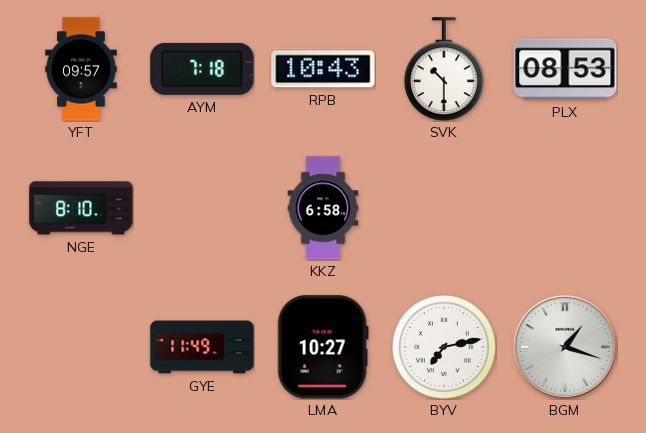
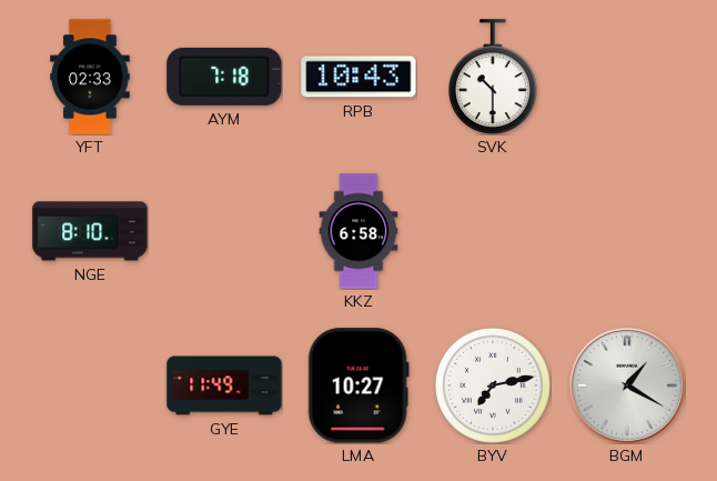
YFT: 09:57 -> 02:33
PLX: 08:53 -> none
BGM: 1:18 -> 1:20
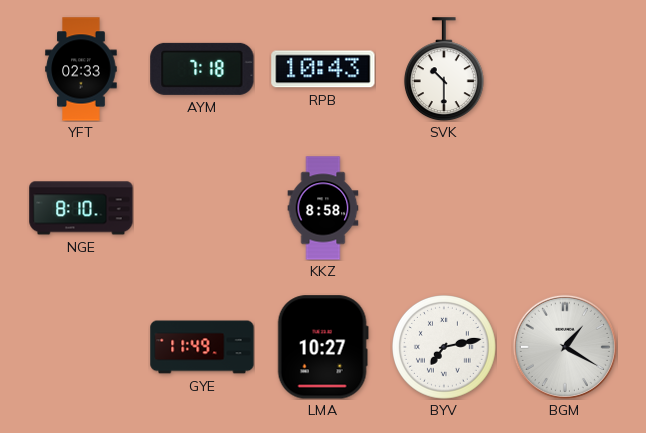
KKZ: 6:58 -> 8:58
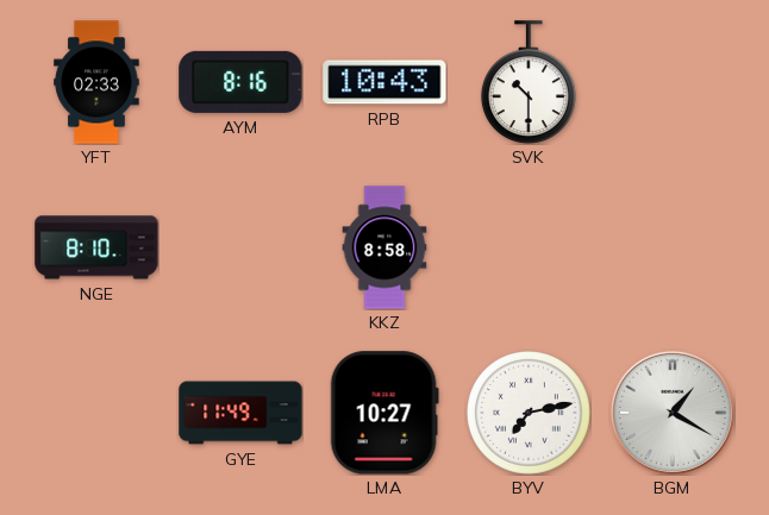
AYM: 7:18 -> 8:16
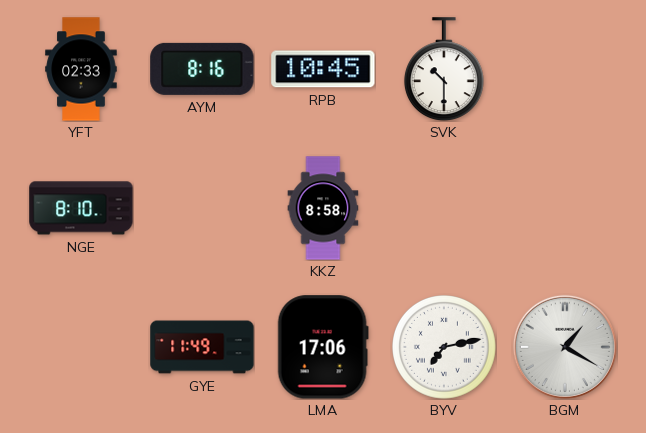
RPB: 10:43 -> 10:45
LMA: 10:27 -> 17:06
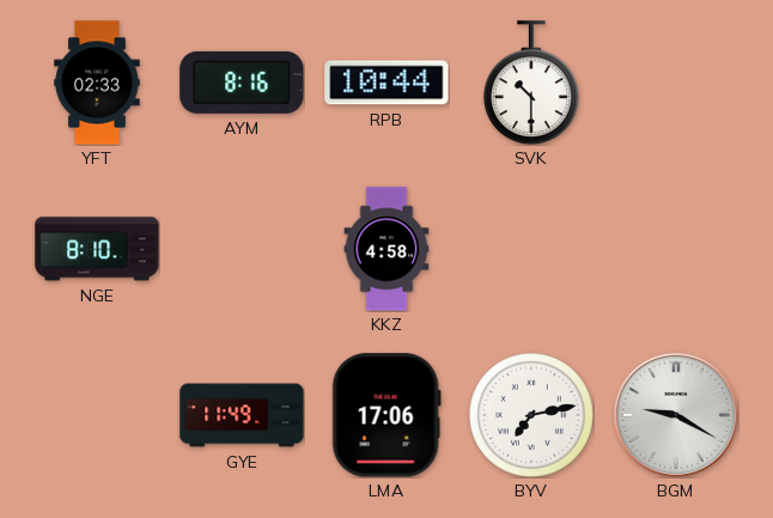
RPB: 10:45 -> 10:44
KKZ: 8:58 -> 4:58
BGM: 1:20 -> 9:20
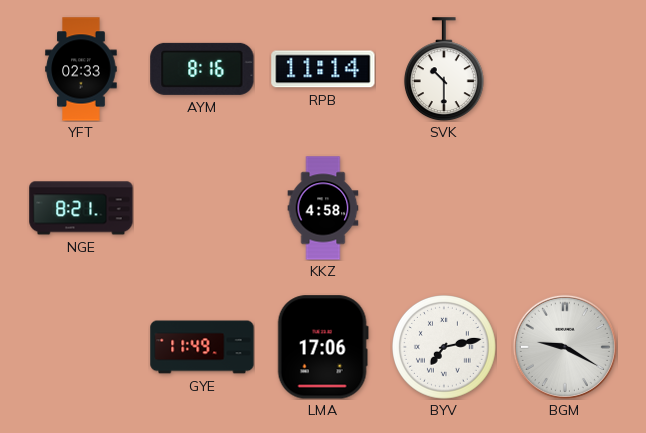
RPB: 10:44 -> 11:14
NGE: 8:10 -> 8:21
